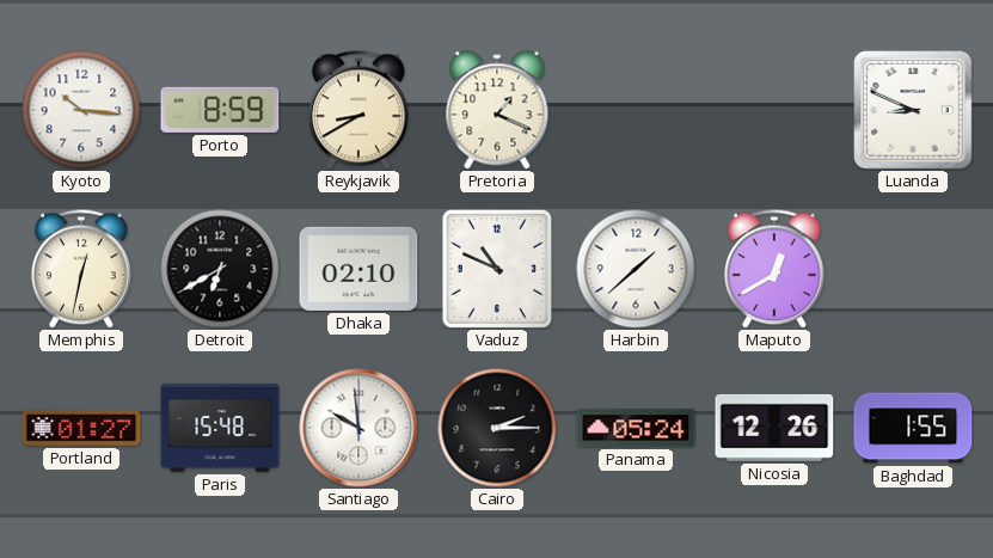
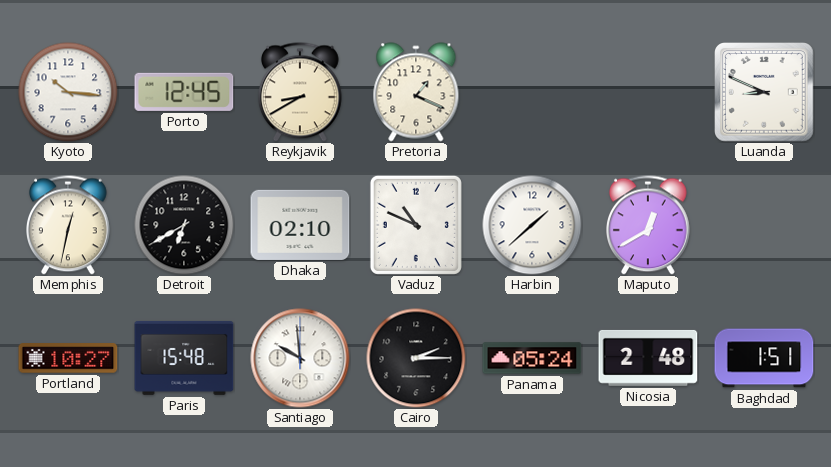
Porto: 8:59 -> 12:45
Portland: 01:27 -> 10:27
Nicosia: 12:26 -> 2:48
Baghdad: 1:55 -> 1:51
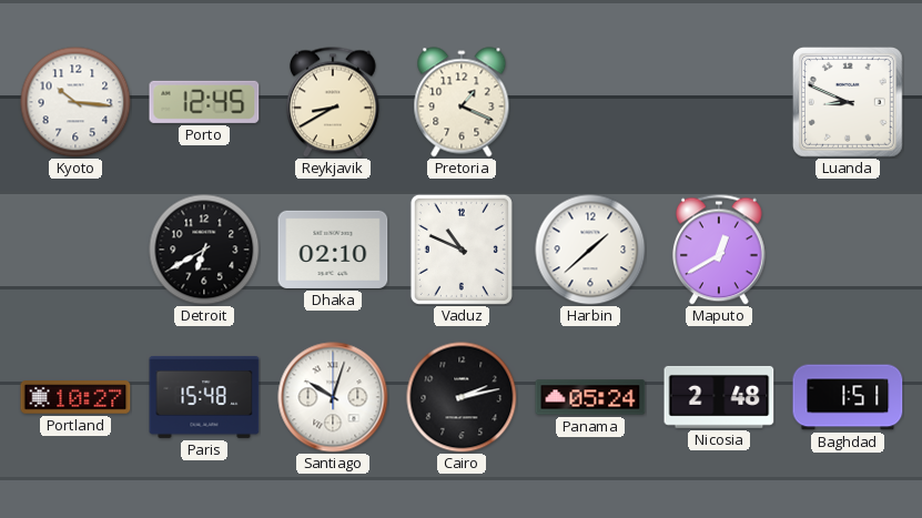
Memphis: 12:32 -> none
Santiago: 9:59 -> 10:03
Cairo: 2:15 -> 2:13
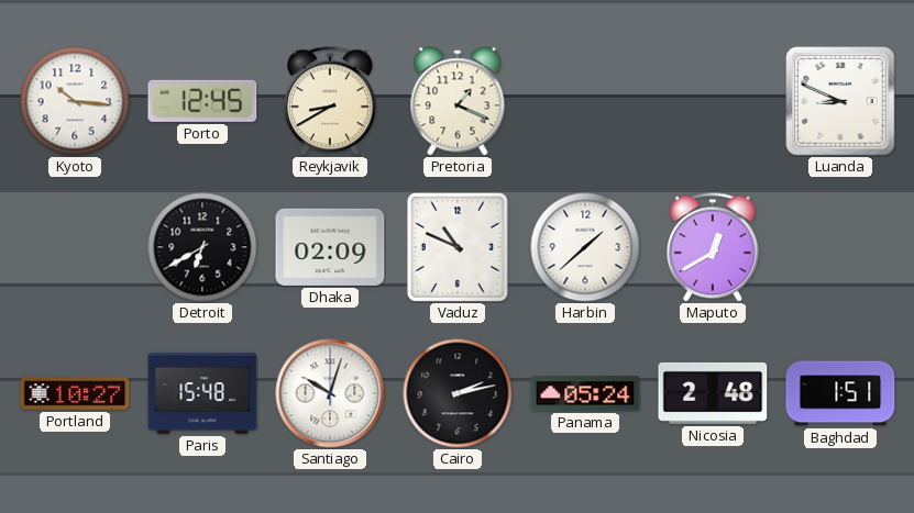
Dhaka: 02:10 -> 02:09
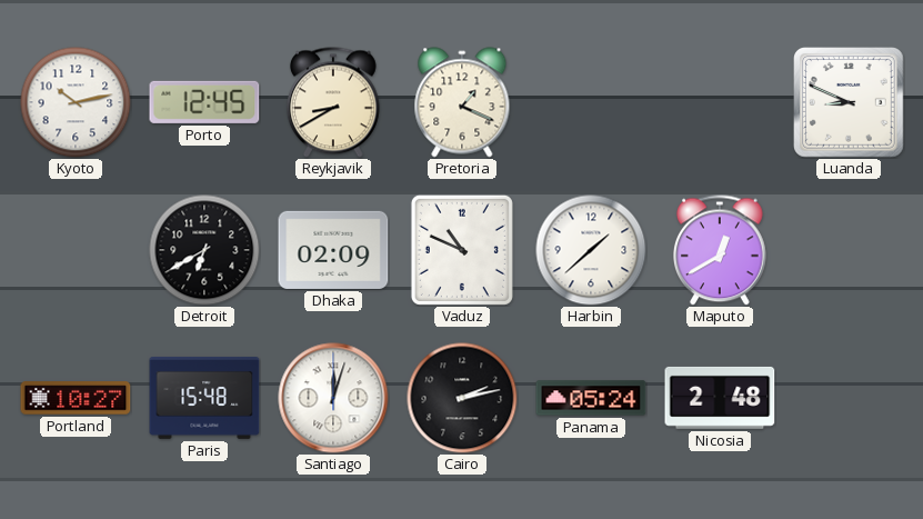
Kyoto: 10:16 -> 10:13
Santiago: 10:03 -> 12:03
Baghdad: 1:51 -> none
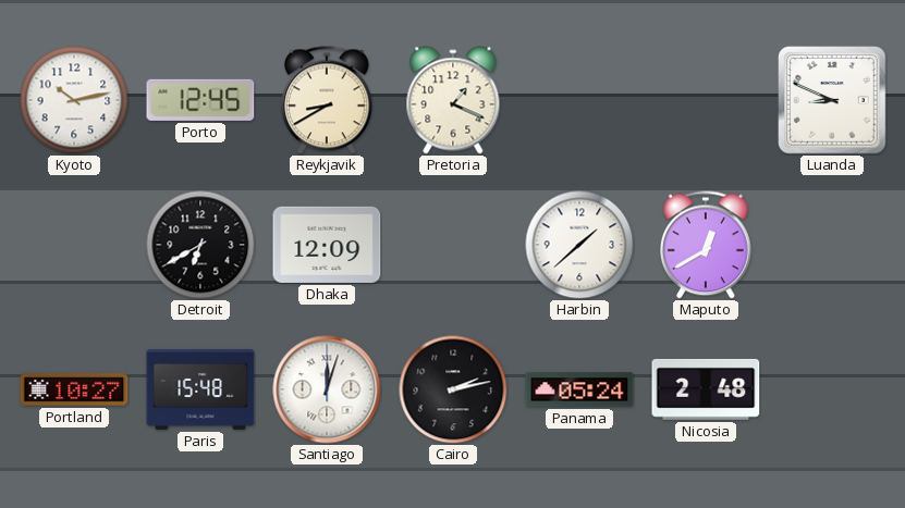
Dhaka: 02:09 -> 12:09
Vaduz: 10:49 -> none
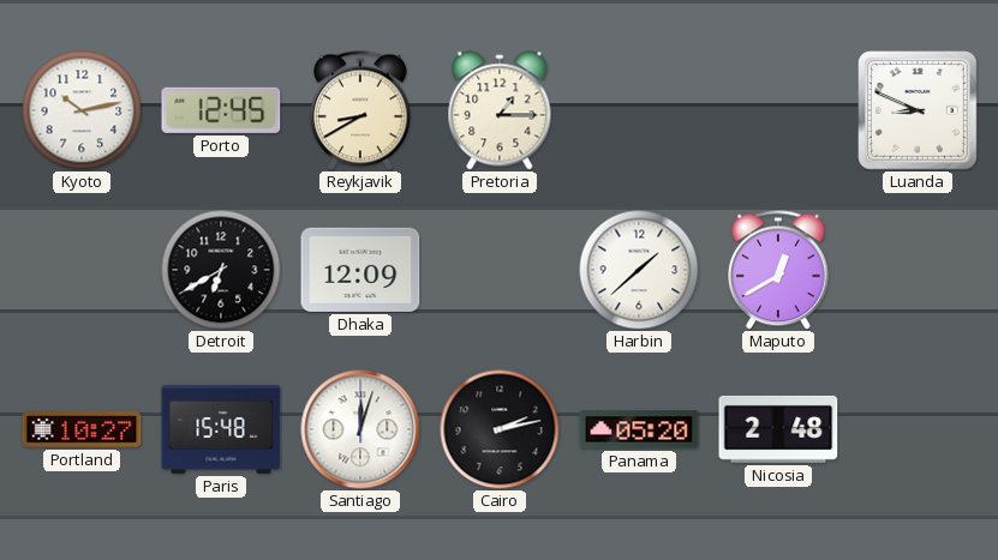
Pretoria: 1:19 -> 1:15
Panama: 05:24 -> 05:20
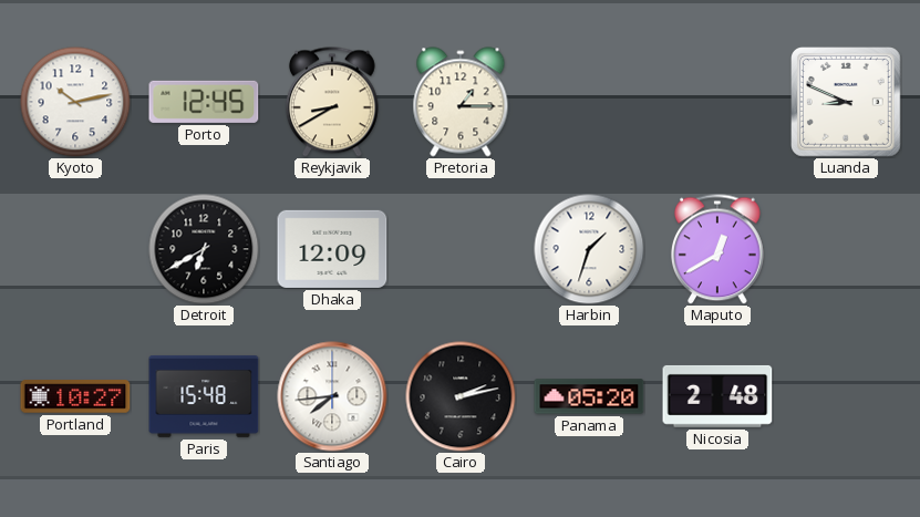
Harbin: 1:38 -> 1:33
Santiago: 12:03 -> 7:44
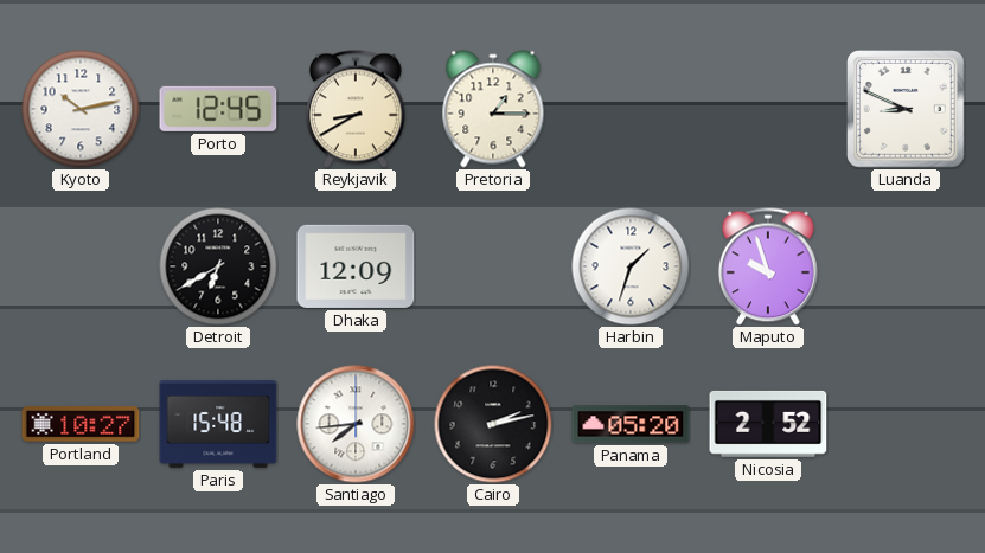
Maputo: 12:40 -> 9:57
Nicosia: 2:48 -> 2:52
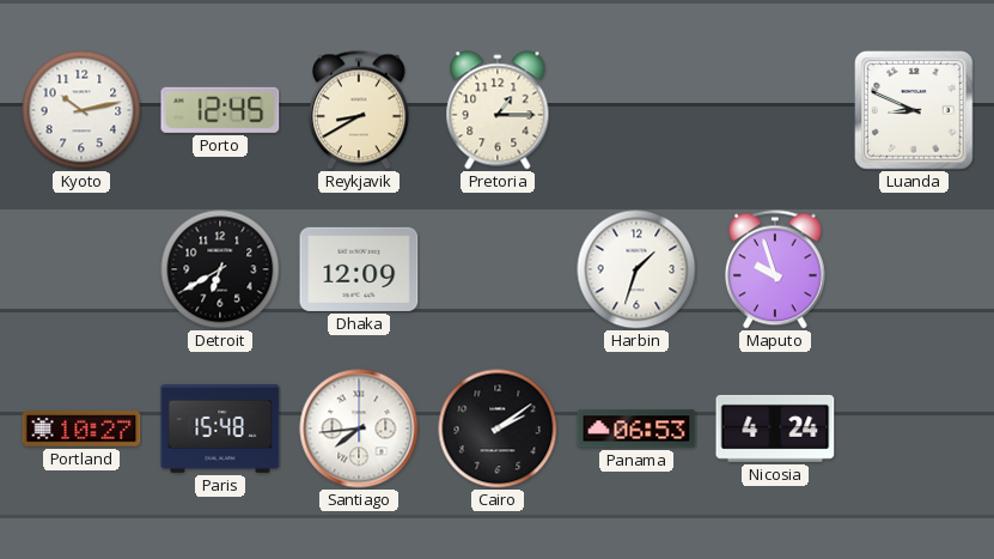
Cairo: 2:13 -> 2:09
Panama: 05:20 -> 06:53
Nicosia: 2:52 -> 4:24
